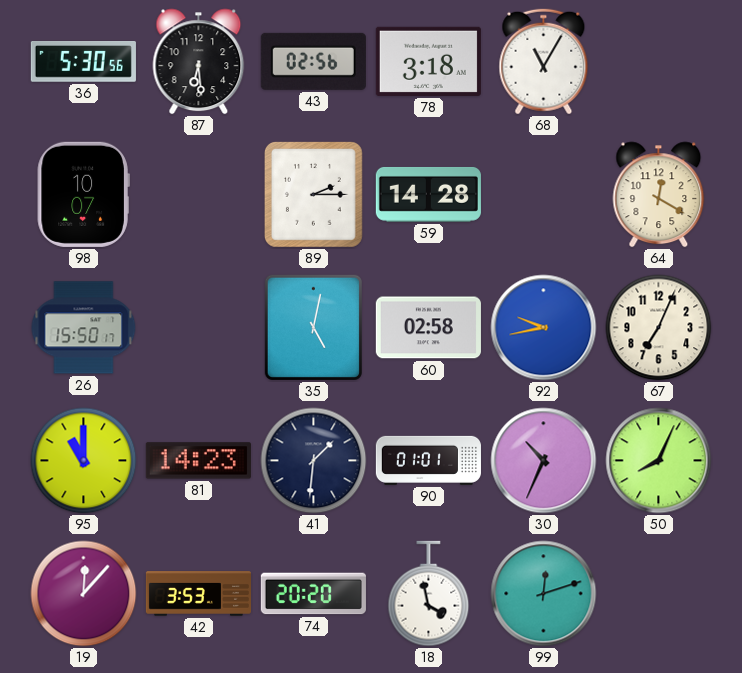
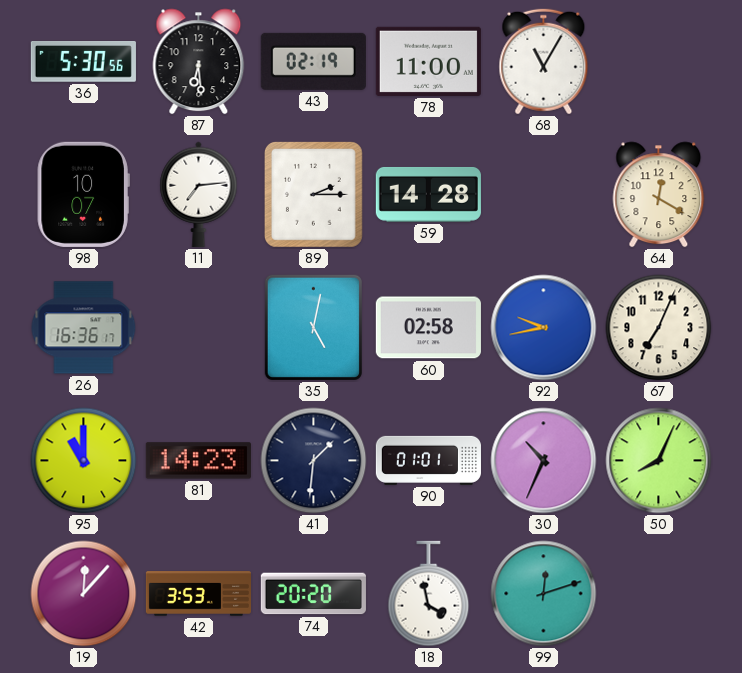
43: 02:56 -> 02:19
78: 3:18 -> 11:00
11: none -> 7:14
26: 15:50 -> 16:36
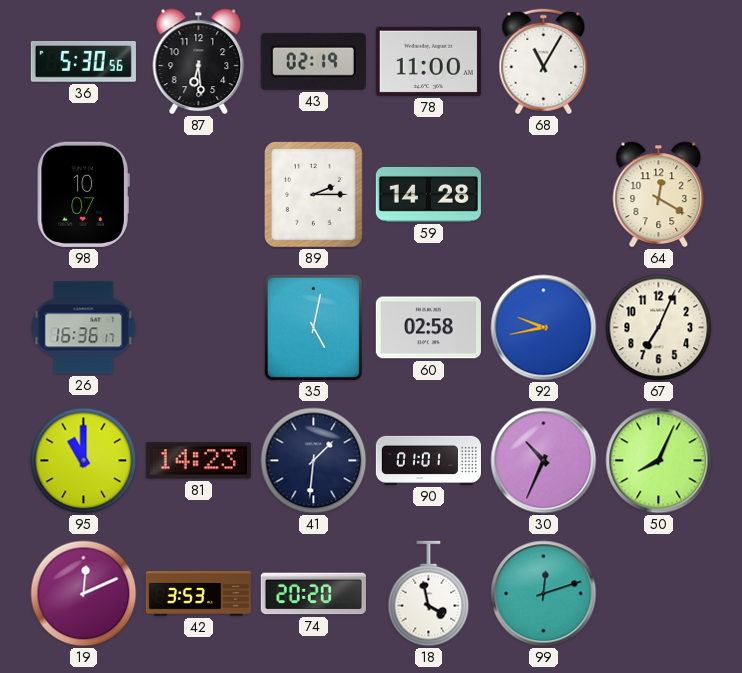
11: 7:14 -> none
19: 12:07 -> 12:11
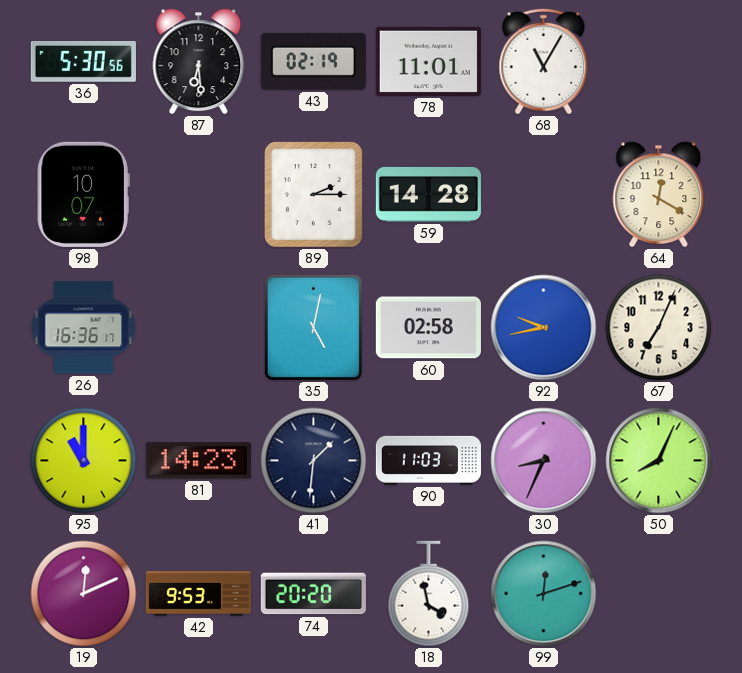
78: 11:00 -> 11:01
90: 01:01 -> 11:03
30: 10:34 -> 8:34
42: 3:53 -> 9:53
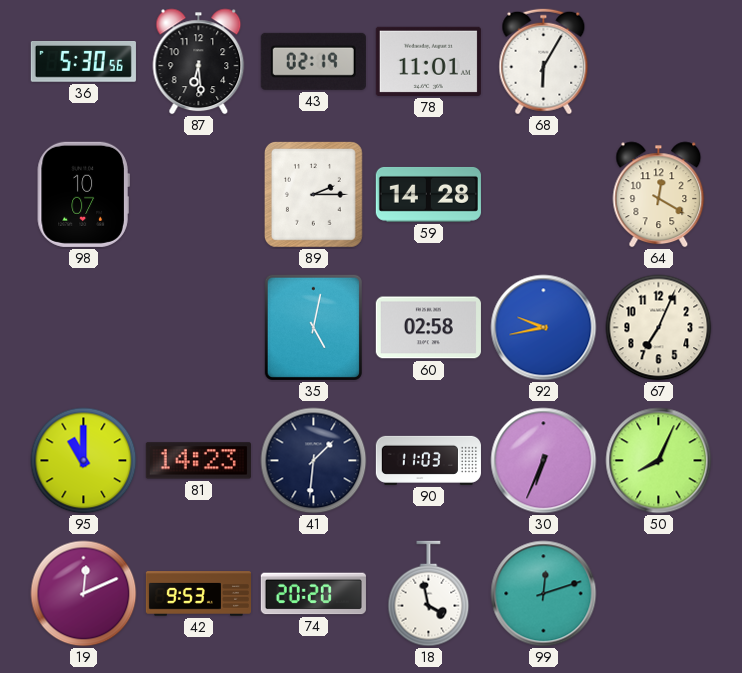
68: 11:05 -> 6:05
26: 16:36 -> none
30: 8:34 -> 6:34
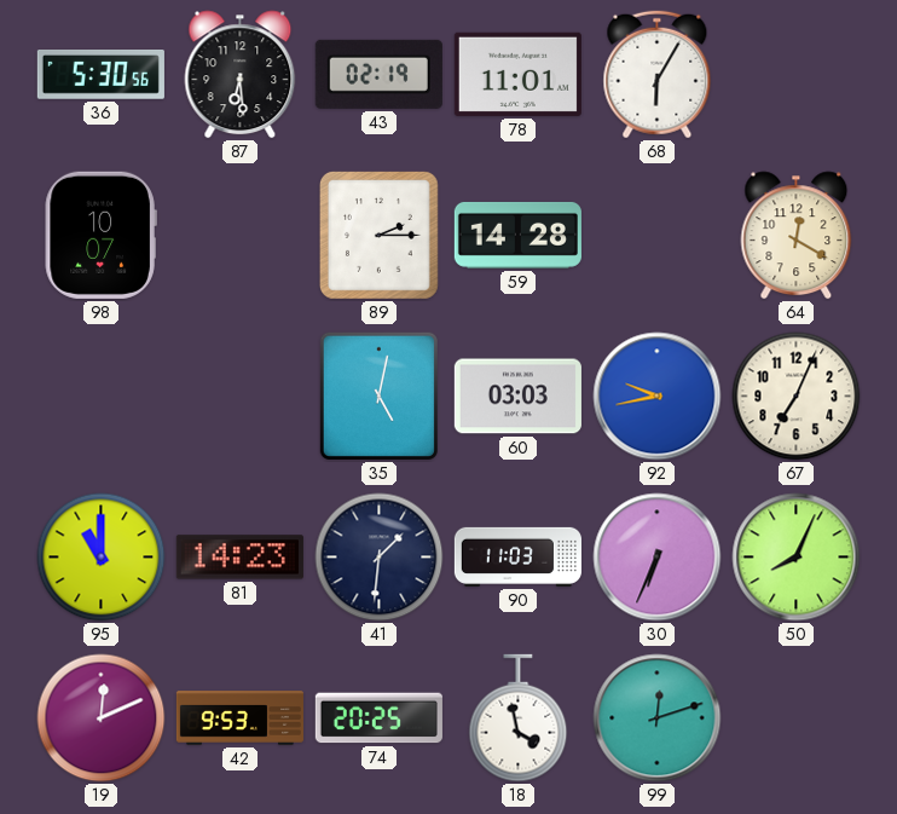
60: 02:58 -> 03:03
74: 20:20 -> 20:25
